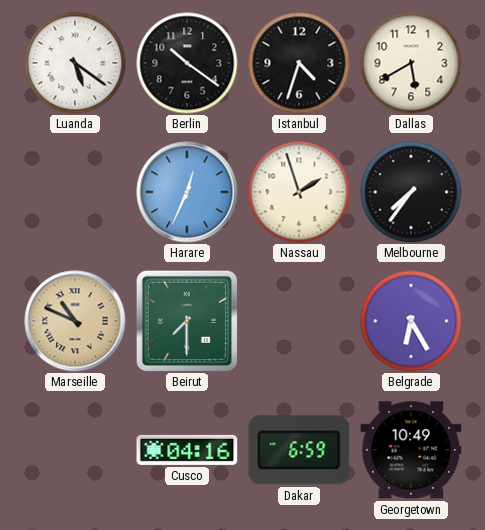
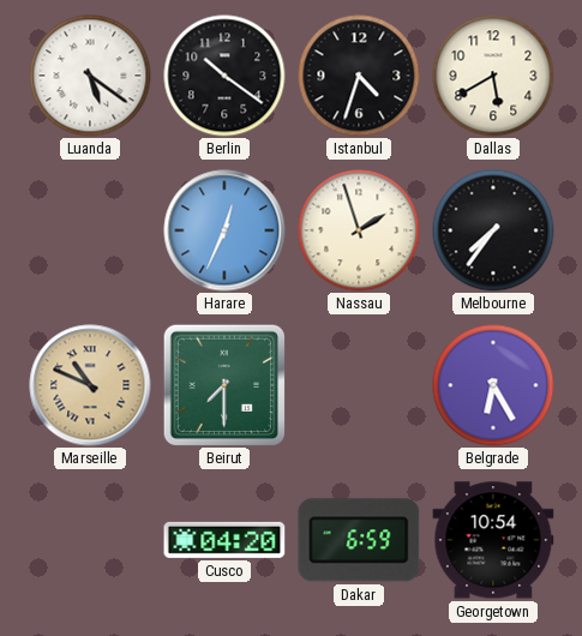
Cusco: 04:16 -> 04:20
Georgetown: 10:49 -> 10:54
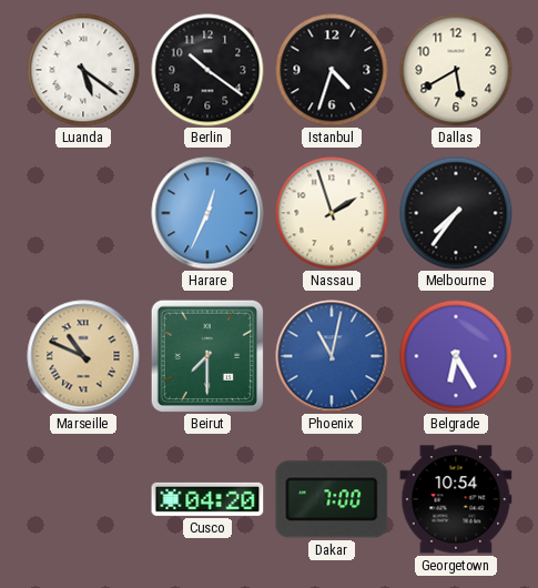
Phoenix: none -> 11:02
Dakar: 6:59 -> 7:00
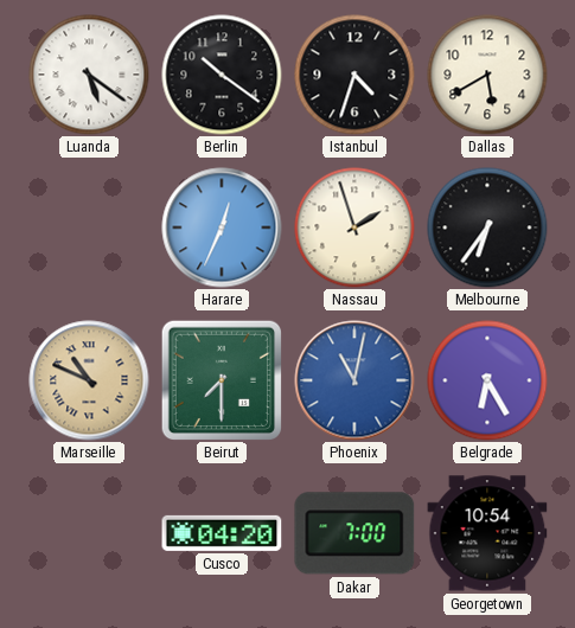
Melbourne: 7:36 -> 6:36
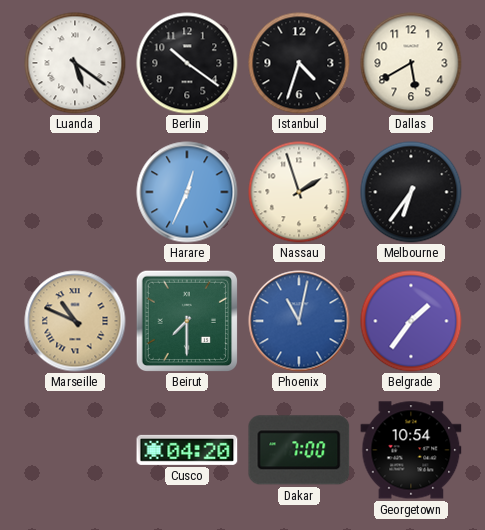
Belgrade: 6:25 -> 1:36
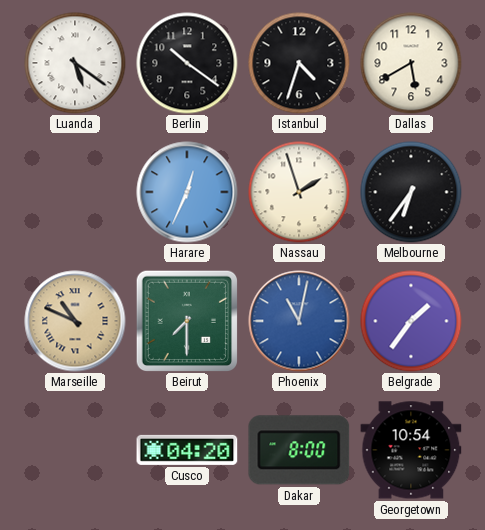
Dakar: 7:00 -> 8:00
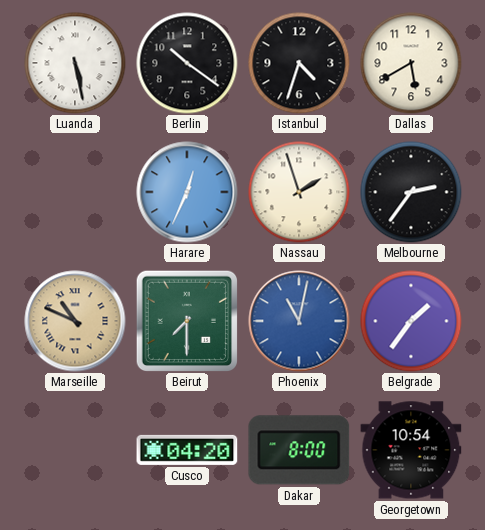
Luanda: 5:21 -> 5:28
Melbourne: 6:36 -> 2:36
